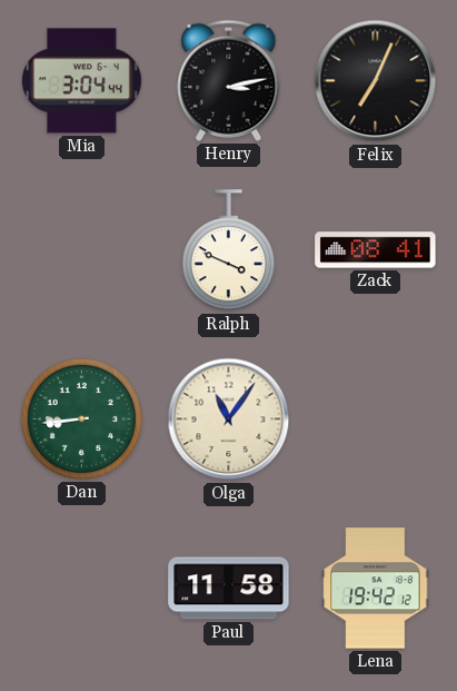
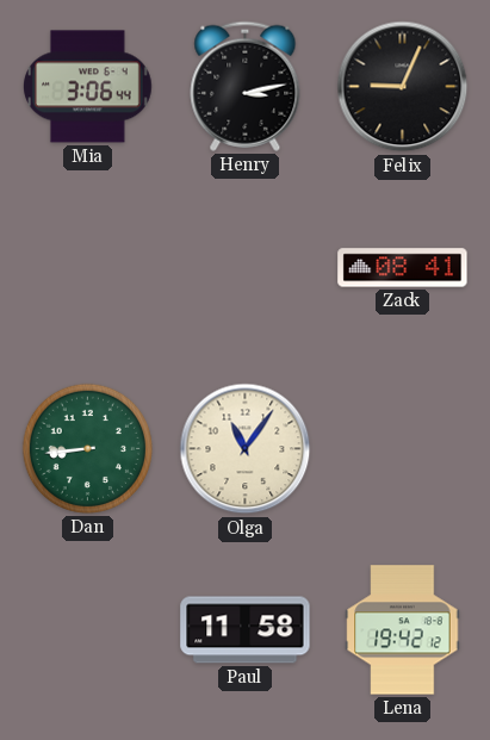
Mia: 3:04 -> 3:06
Felix: 7:04 -> 9:04
Ralph: 3:49 -> none
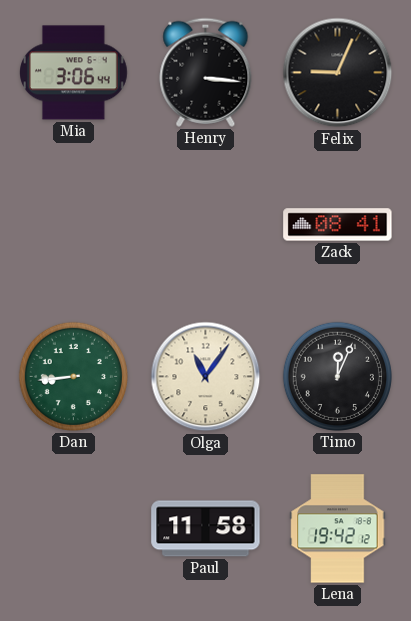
Henry: 3:13 -> 3:16
Timo: none -> 12:04
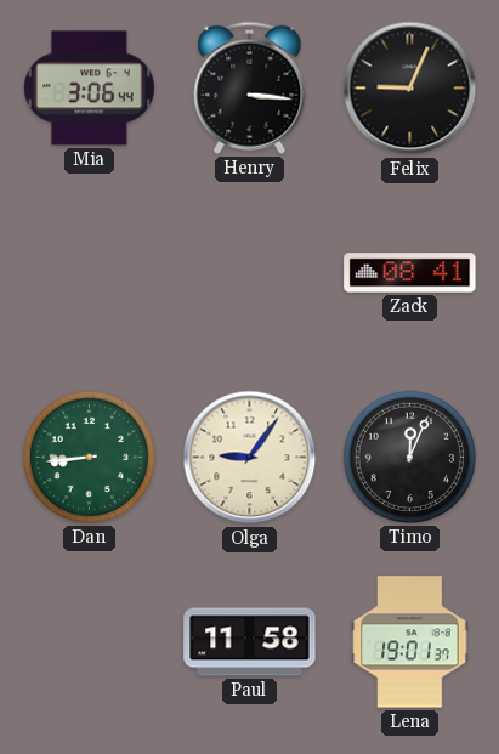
Olga: 11:06 -> 9:06
Lena: 19:42 -> 19:01
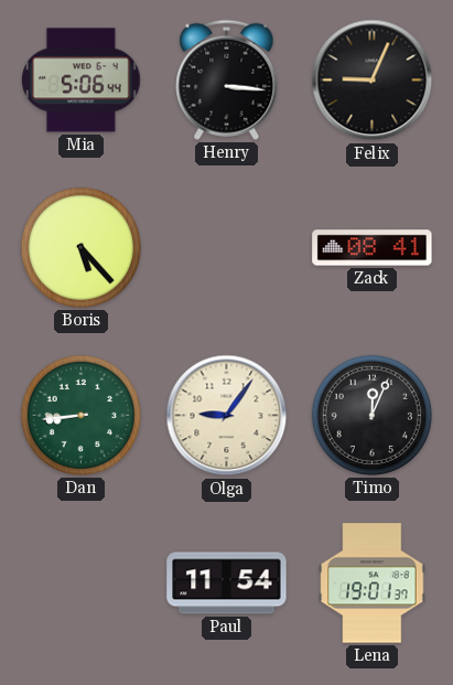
Mia: 3:06 -> 5:06
Boris: none -> 5:23
Paul: 11:58 -> 11:54
